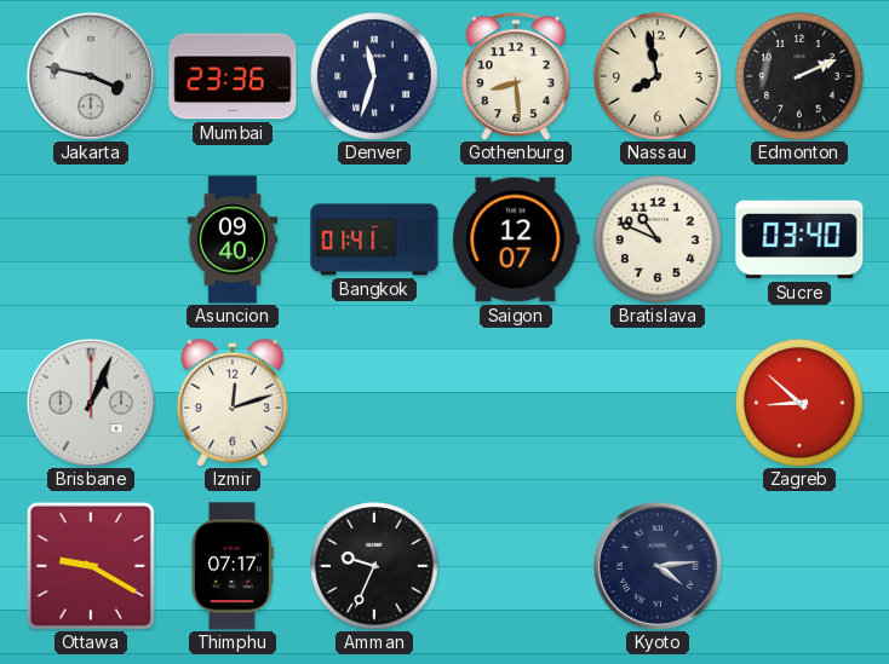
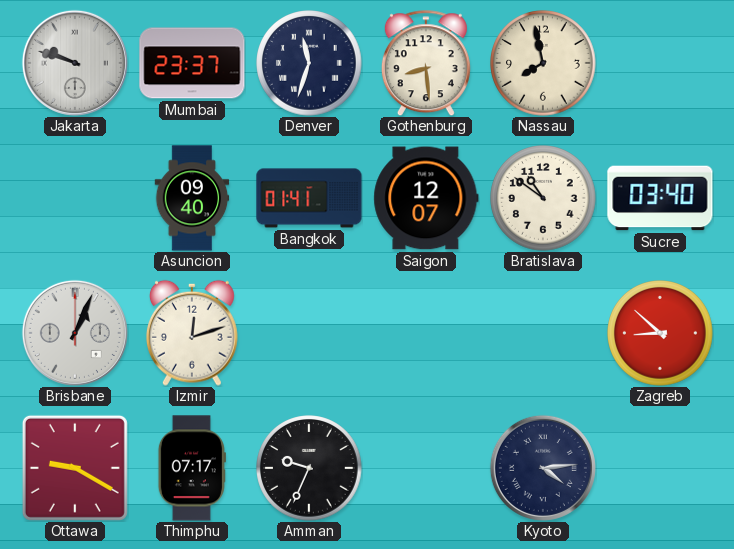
Jakarta: 3:47 -> 9:48
Mumbai: 23:36 -> 23:37
Edmonton: 2:11 -> none
Bratislava: 10:49 -> 10:51
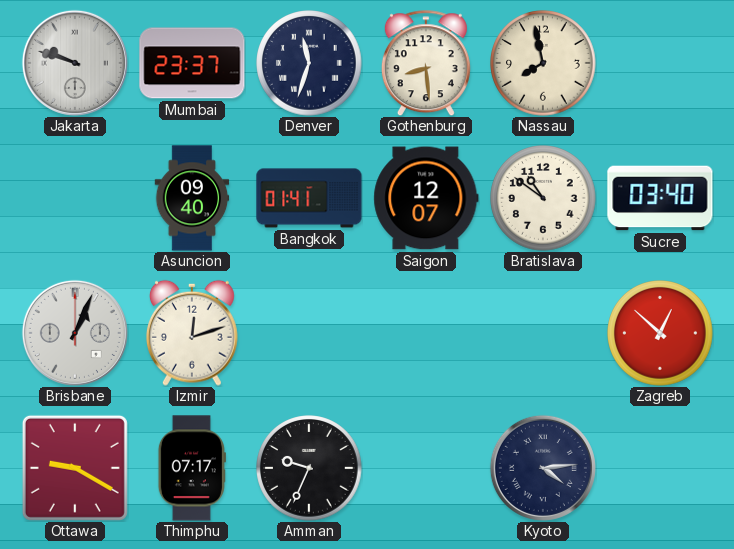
Zagreb: 8:52 -> 12:52
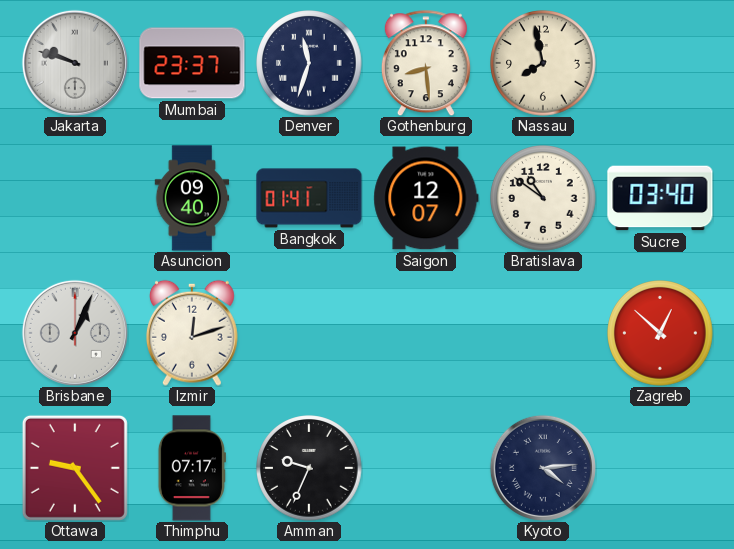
Ottawa: 9:20 -> 9:24
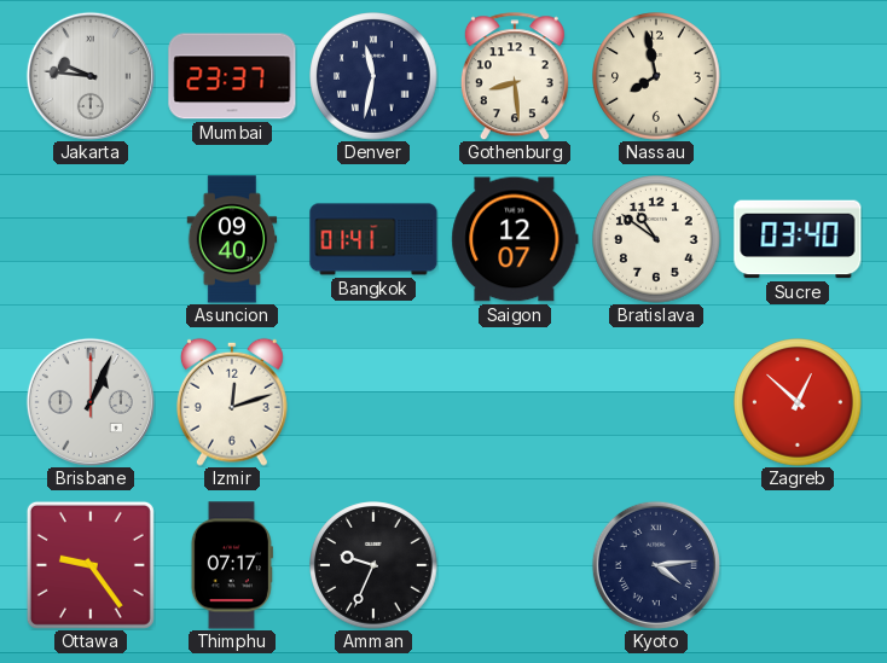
Jakarta: 9:48 -> 9:46
Denver: 11:33 -> 11:32
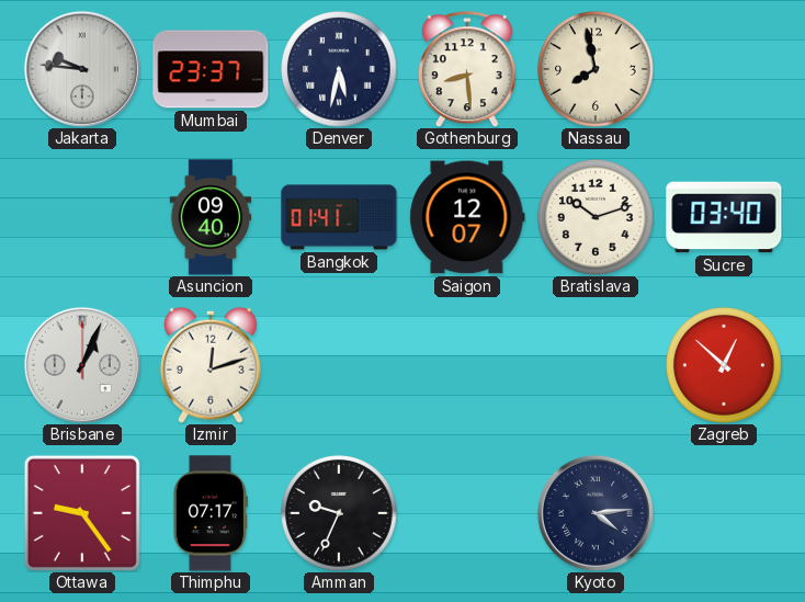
Denver: 11:32 -> 5:32
Bratislava: 10:51 -> 10:12
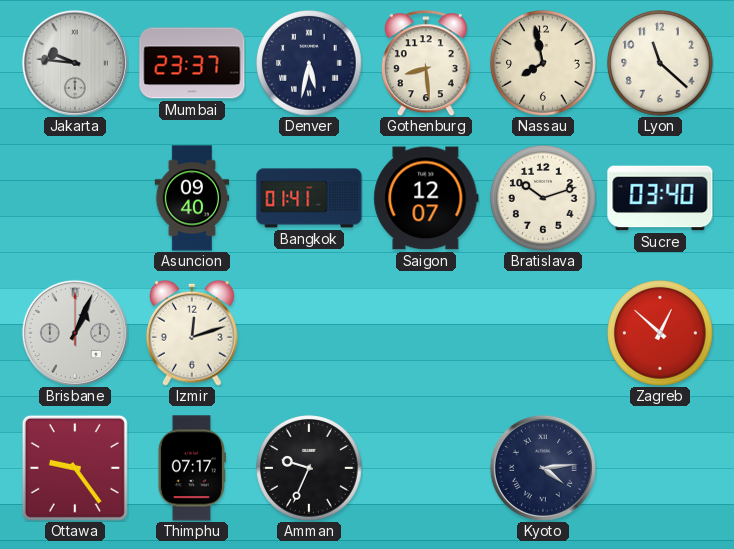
Lyon: none -> 11:22
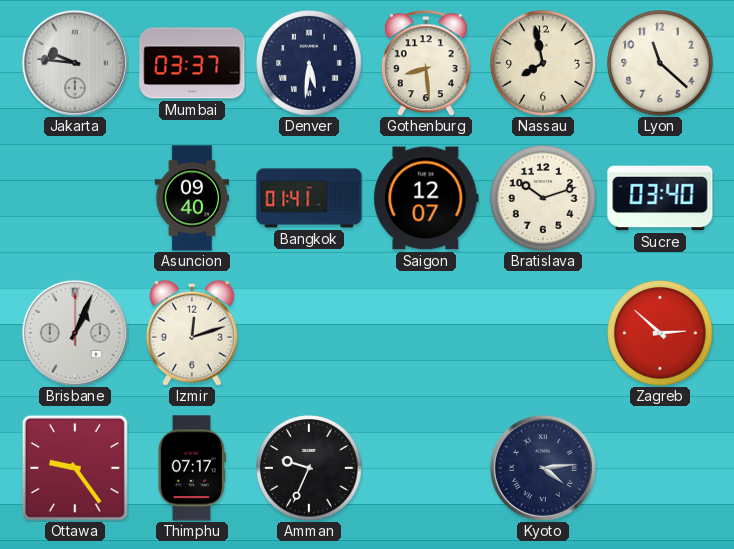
Mumbai: 23:37 -> 03:37
Denver: 5:32 -> 5:31
Zagreb: 12:52 -> 2:52
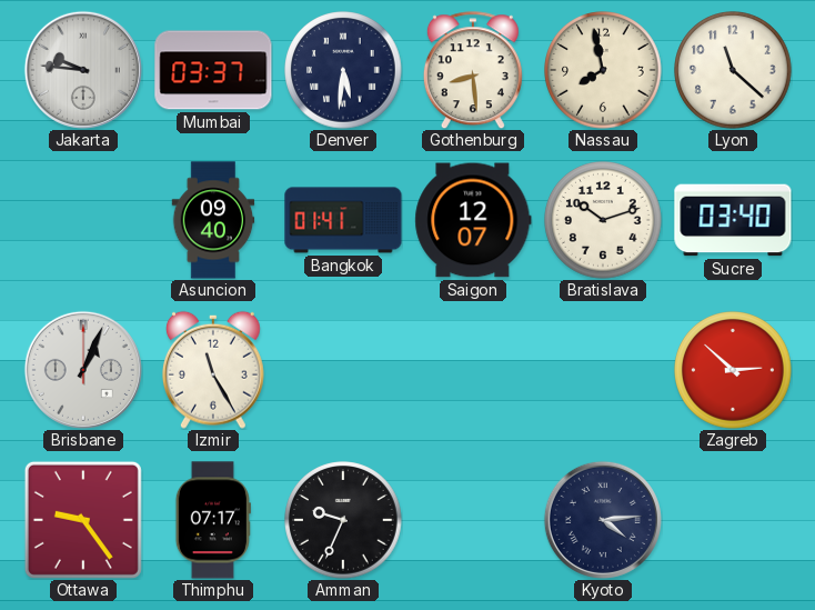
Izmir: 12:12 -> 11:25
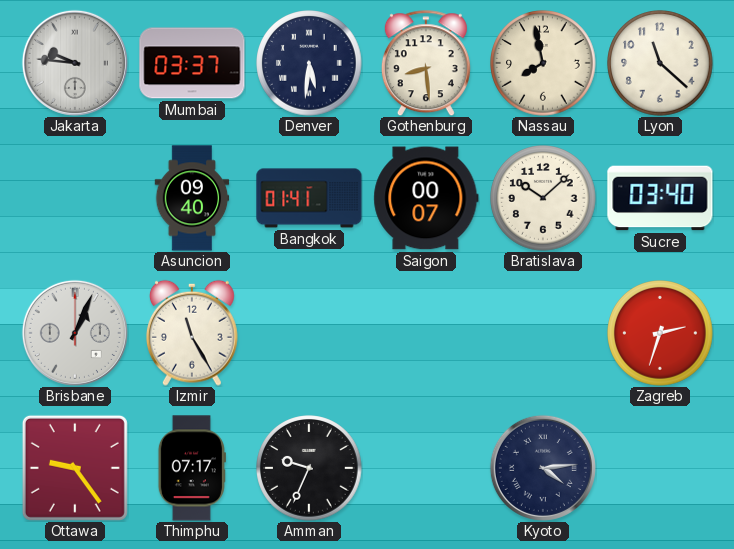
Saigon: 12:07 -> 00:07
Bratislava: 10:12 -> 10:08
Zagreb: 2:52 -> 2:33
